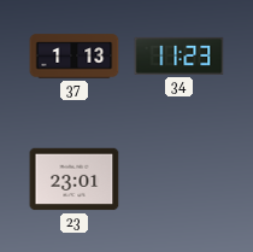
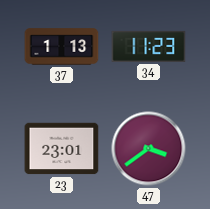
47: none -> 3:39
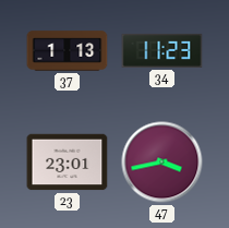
47: 3:39 -> 3:43
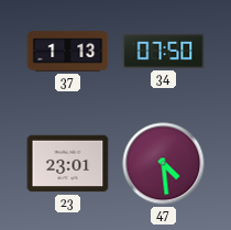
34: 11:23 -> 07:50
47: 3:43 -> 4:29
